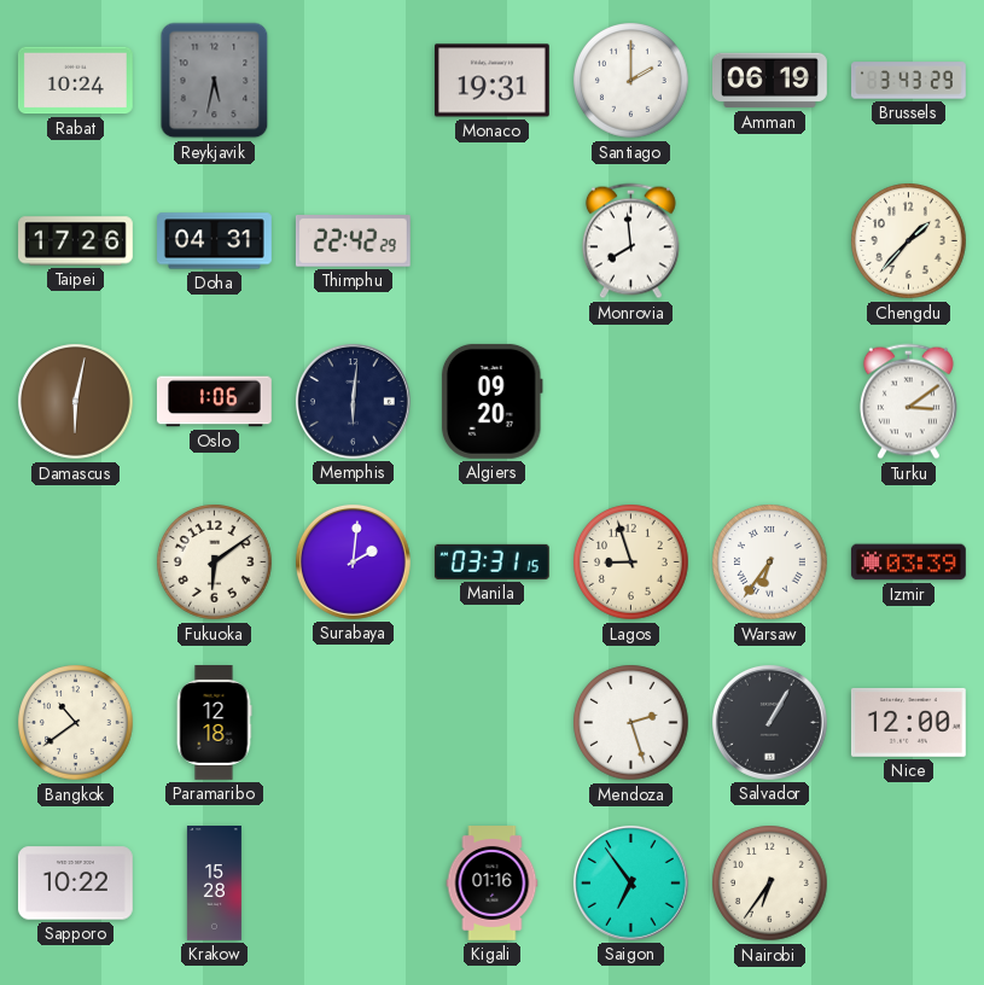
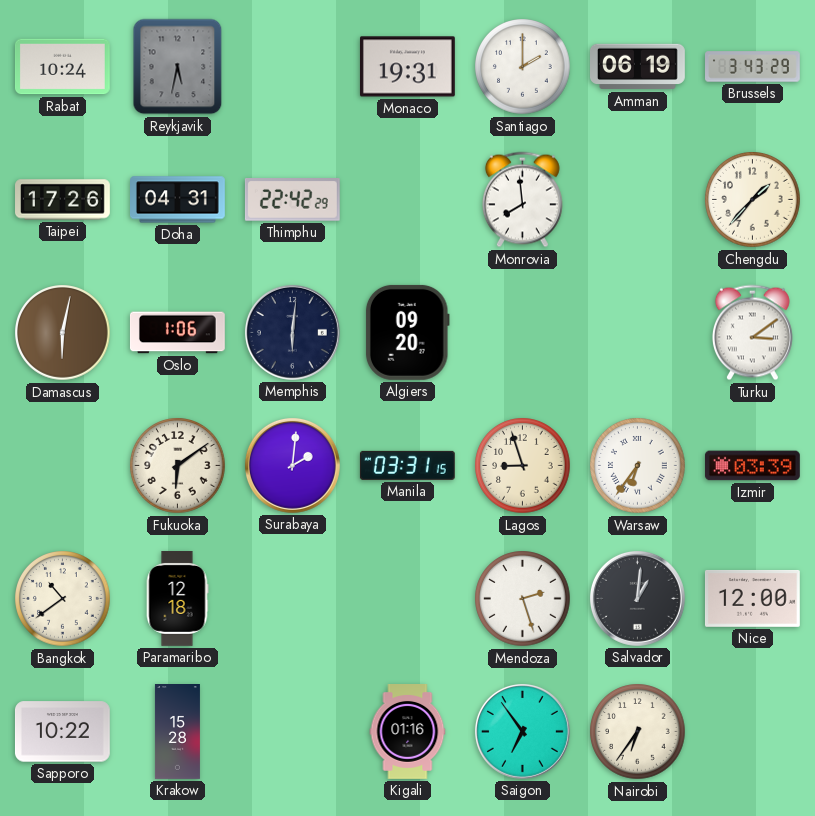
Salvador: 1:05 -> 1:01
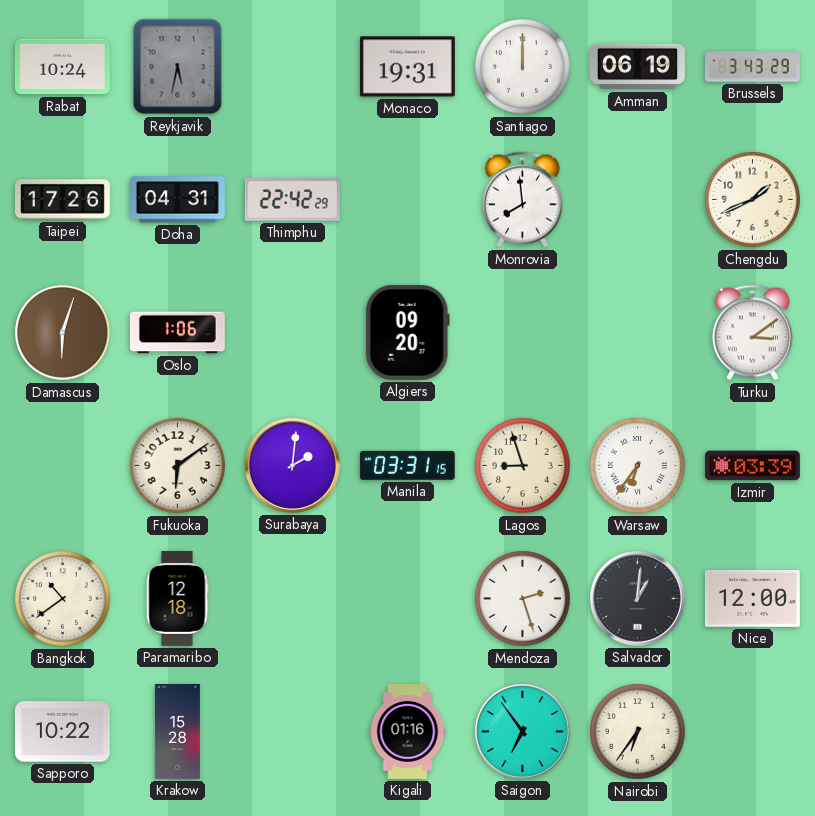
Santiago: 2:00 -> 12:00
Chengdu: 1:37 -> 1:41
Damascus: 6:02 -> 6:03
Memphis: 6:01 -> none
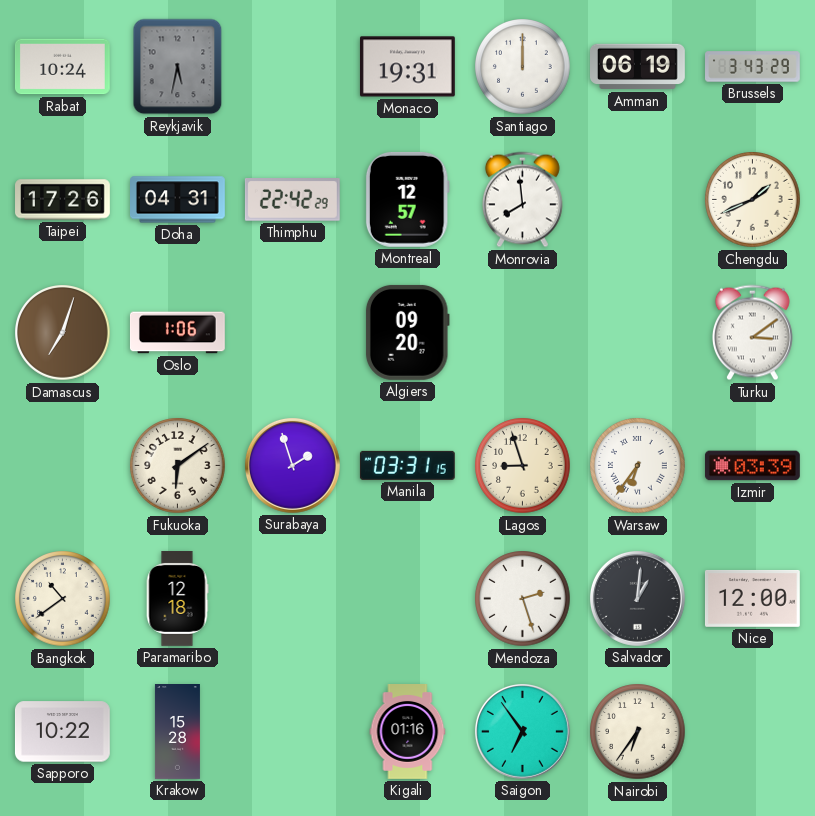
Montreal: none -> 12:57
Damascus: 6:03 -> 7:03
Surabaya: 2:01 -> 1:57
